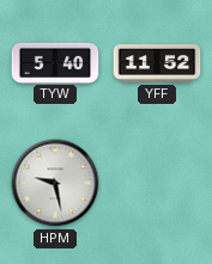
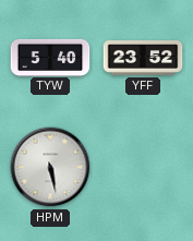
YFF: 11:52 -> 23:52
HPM: 9:28 -> 5:28
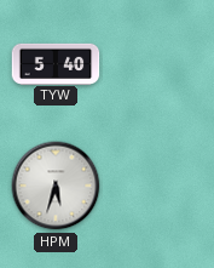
YFF: 23:52 -> none
HPM: 5:28 -> 5:33
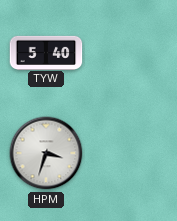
HPM: 5:33 -> 3:33
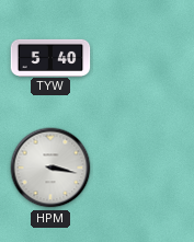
HPM: 3:33 -> 3:17
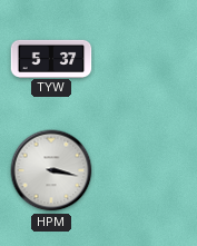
TYW: 5:40 -> 5:37
